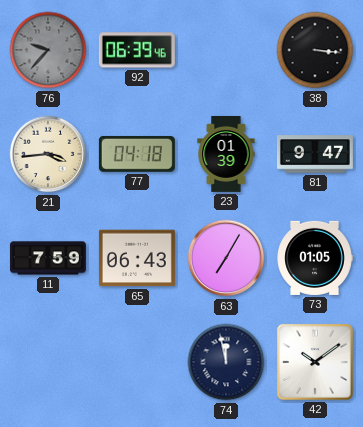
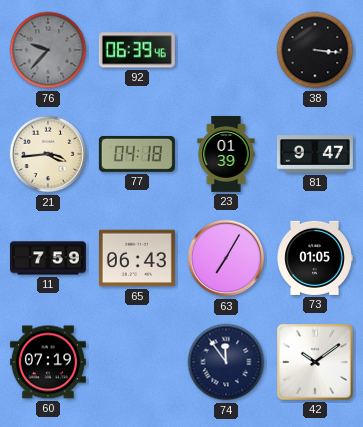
60: none -> 07:19
74: 11:58 -> 11:54
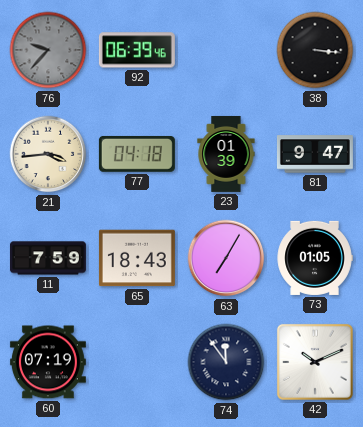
65: 06:43 -> 18:43
42: 10:09 -> 10:11
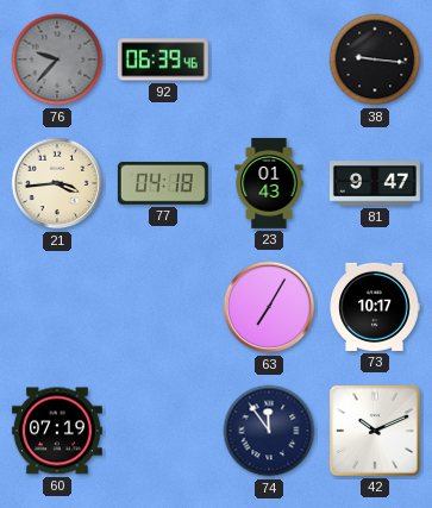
38: 3:16 -> 9:16
23: 01:39 -> 01:43
11: 7:59 -> none
65: 18:43 -> none
73: 01:05 -> 10:17
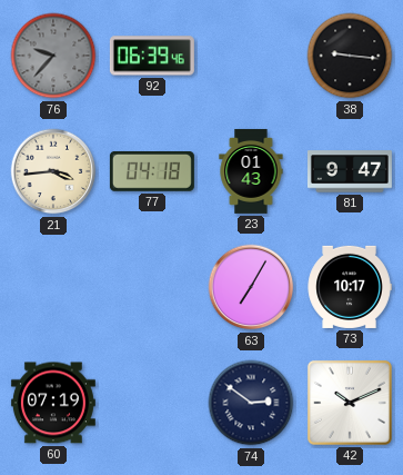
74: 11:54 -> 2:51
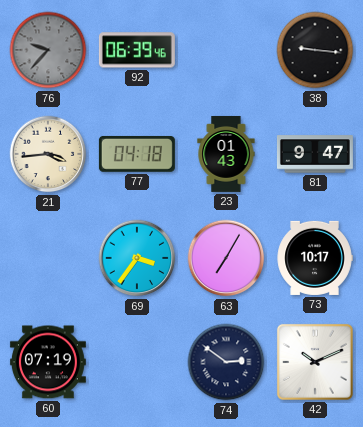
69: none -> 3:36
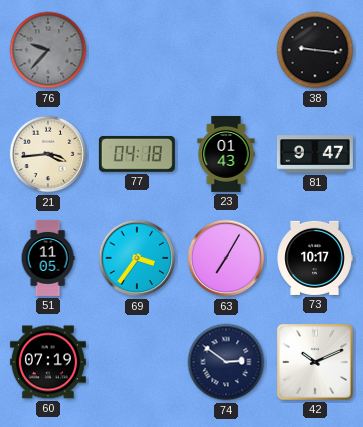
92: 06:39 -> none
51: none -> 11:05
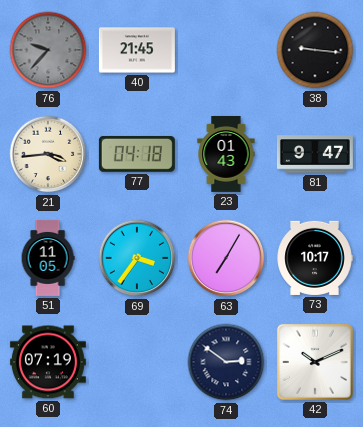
40: none -> 21:45
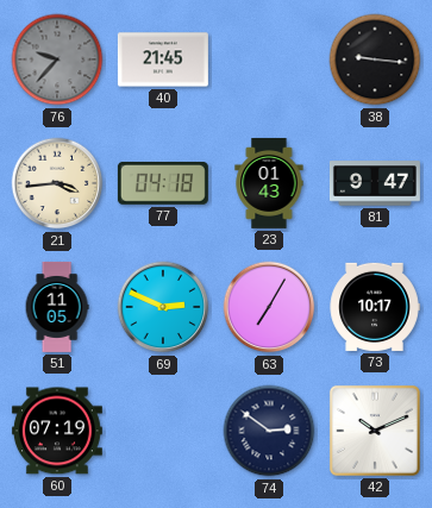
69: 3:36 -> 2:49
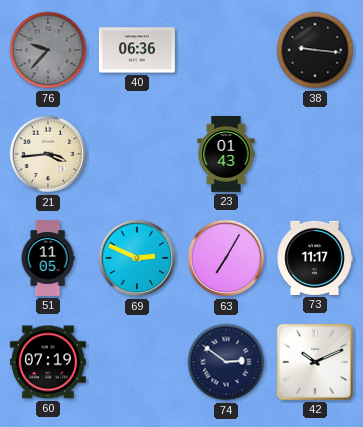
40: 21:45 -> 06:36
77: 04:18 -> none
81: 9:47 -> none
73: 10:17 -> 11:17
